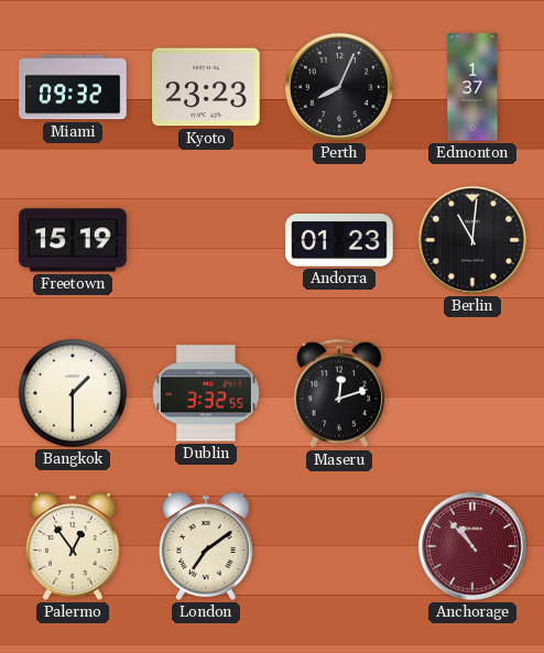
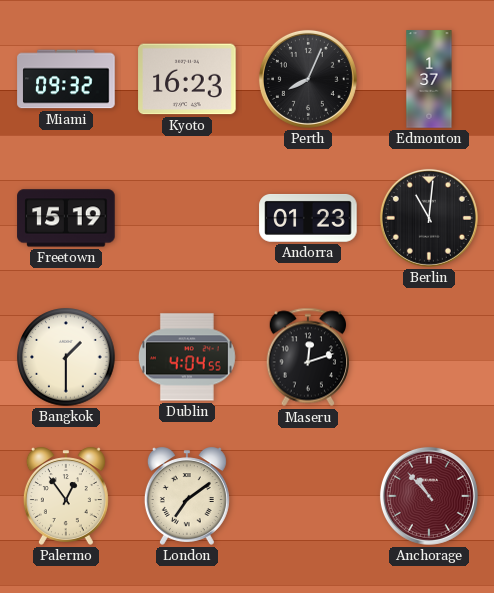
Kyoto: 23:23 -> 16:23
Dublin: 3:32 -> 4:04
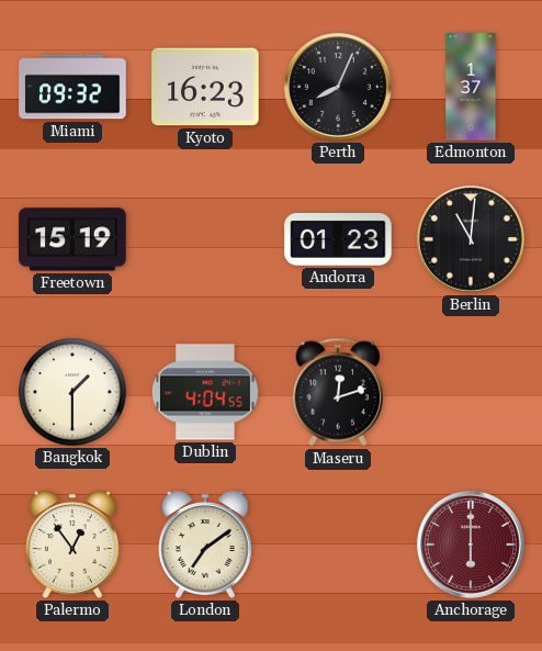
Anchorage: 10:53 -> 6:00
